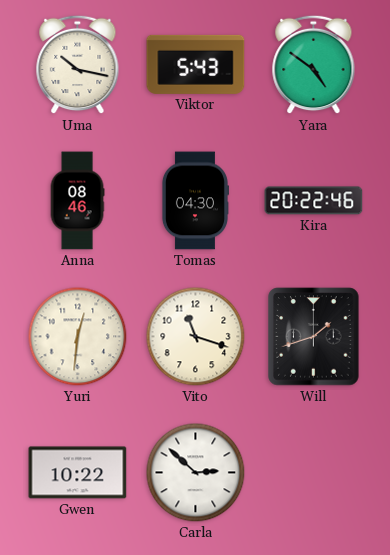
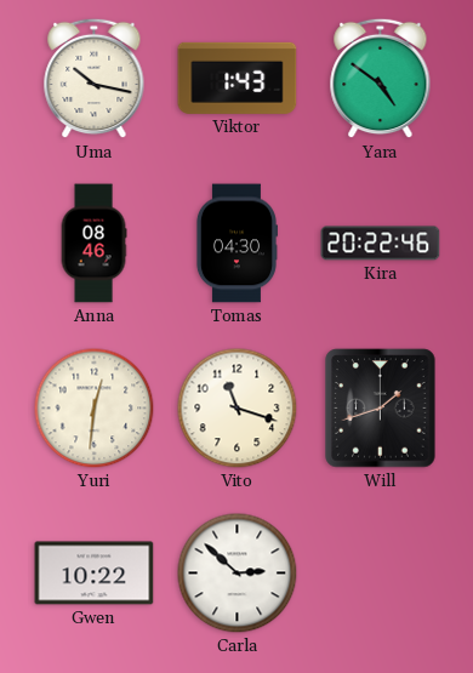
Viktor: 5:43 -> 1:43
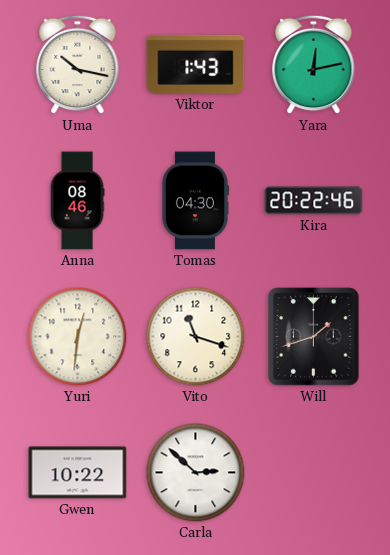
Yara: 4:51 -> 12:13
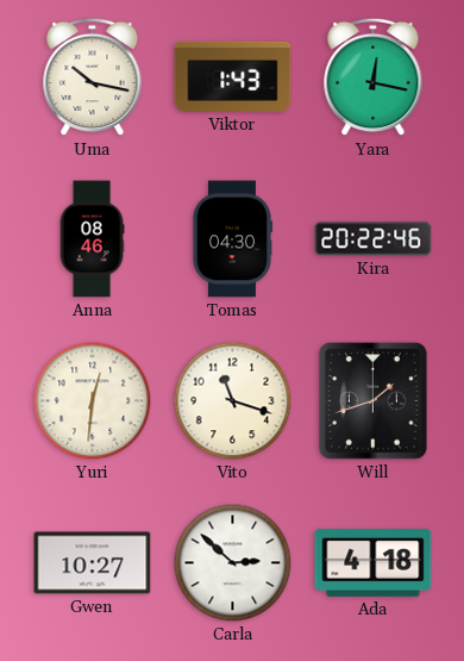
Yara: 12:13 -> 12:17
Gwen: 10:22 -> 10:27
Ada: none -> 4:18
